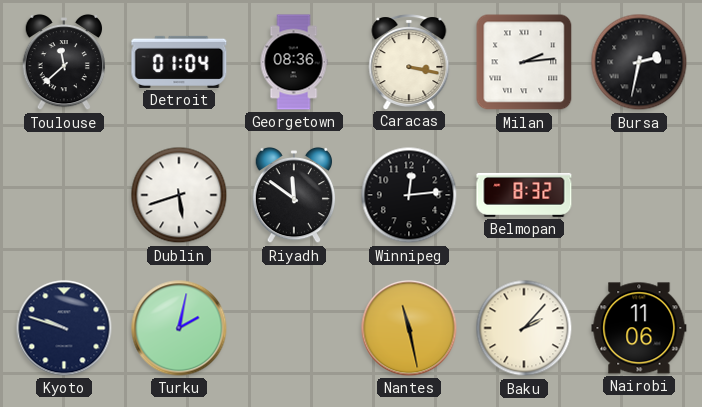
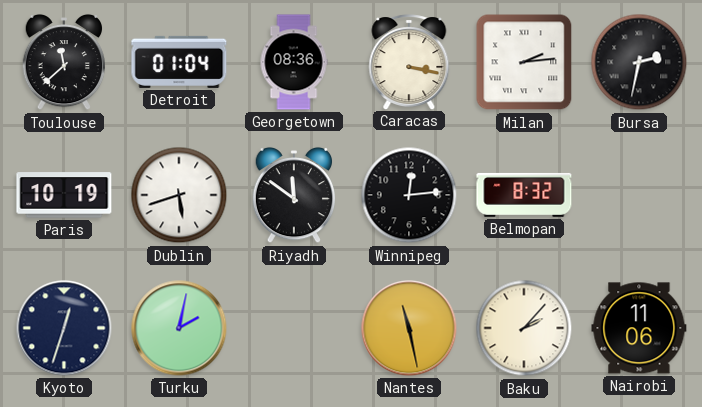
Paris: none -> 10:19
Kyoto: 9:48 -> 12:33
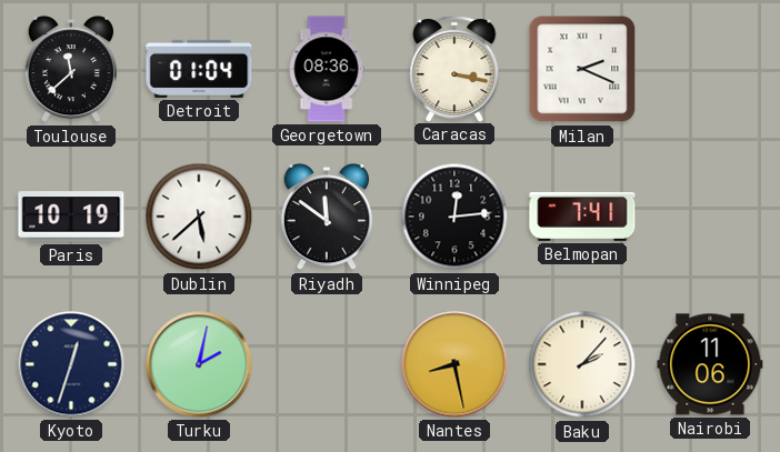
Milan: 2:14 -> 2:19
Bursa: 2:32 -> none
Dublin: 5:42 -> 5:38
Belmopan: 8:32 -> 7:41
Nantes: 11:28 -> 8:28
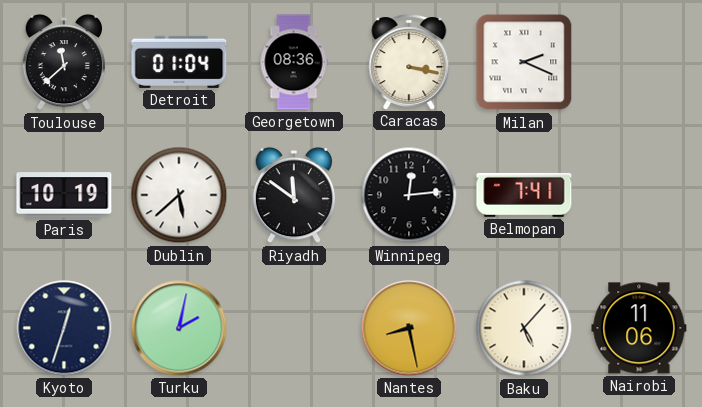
Baku: 2:07 -> 5:07
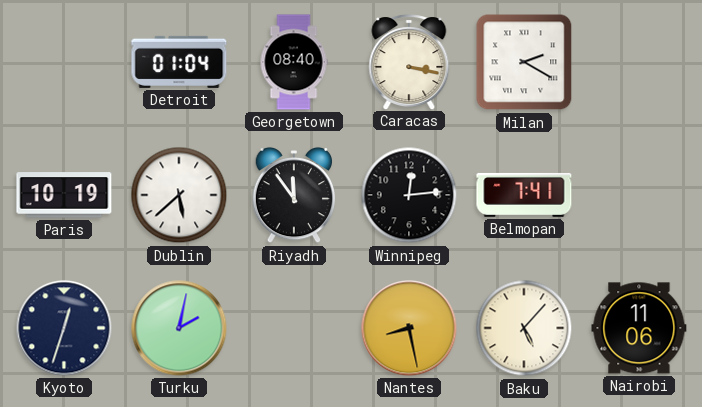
Toulouse: 11:38 -> none
Georgetown: 08:36 -> 08:40
Milan: 2:19 -> 2:20
Riyadh: 11:51 -> 11:54
